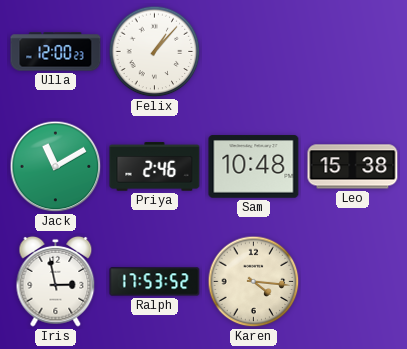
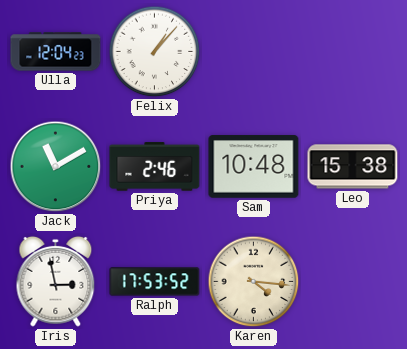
Ulla: 12:00 -> 12:04
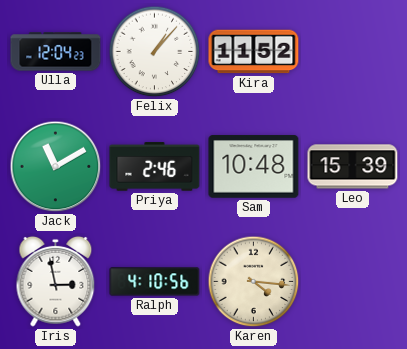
Kira: none -> 11:52
Leo: 15:38 -> 15:39
Ralph: 17:53 -> 4:10
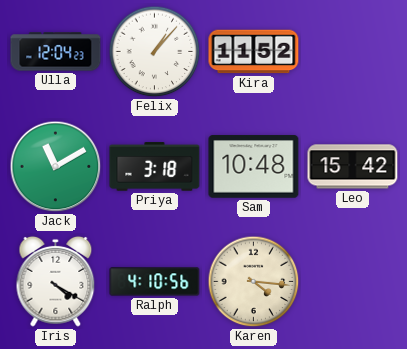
Priya: 2:46 -> 3:18
Leo: 15:39 -> 15:42
Iris: 2:58 -> 4:20
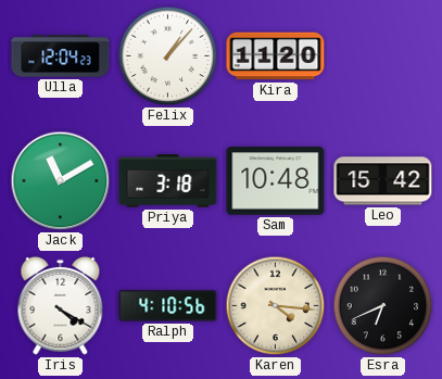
Kira: 11:52 -> 11:20
Esra: none -> 6:41
